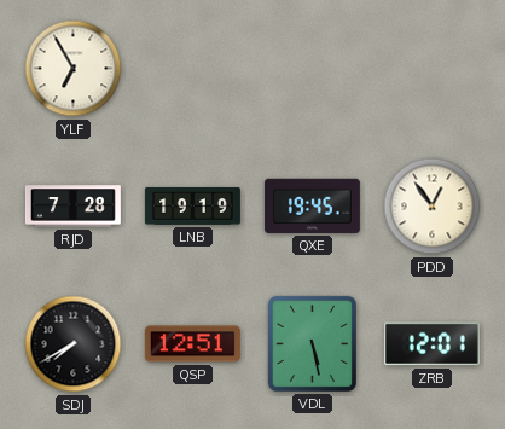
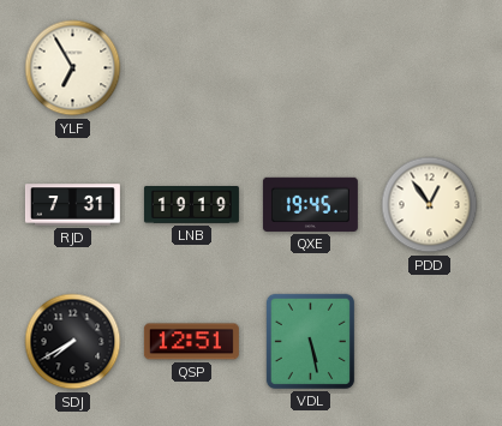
RJD: 7:28 -> 7:31
ZRB: 12:01 -> none
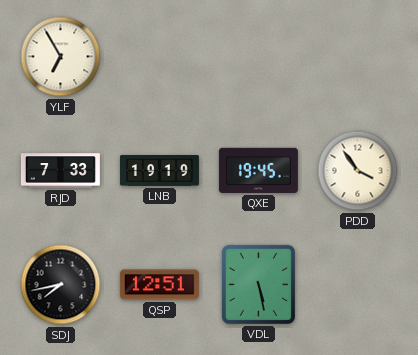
RJD: 7:31 -> 7:33
PDD: 12:54 -> 3:54
SDJ: 7:40 -> 7:43
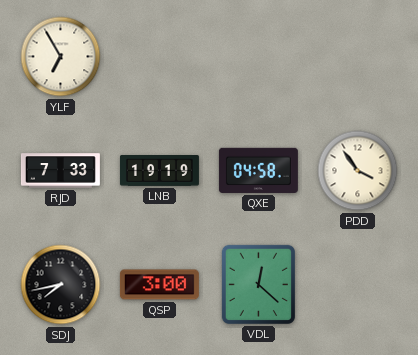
QXE: 19:45 -> 04:58
QSP: 12:51 -> 3:00
VDL: 5:28 -> 12:22
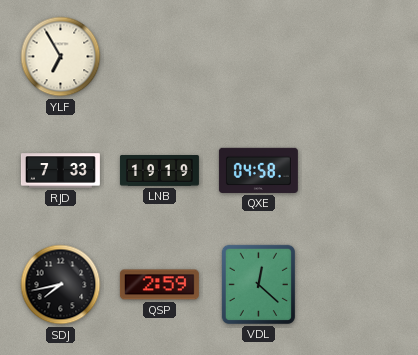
PDD: 3:54 -> none
QSP: 3:00 -> 2:59
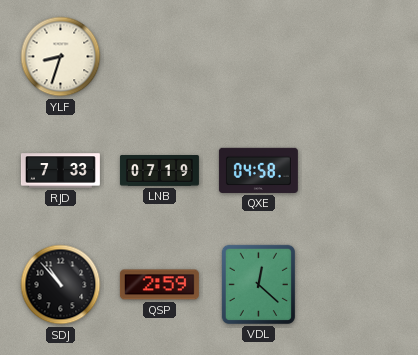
YLF: 6:55 -> 8:33
LNB: 19:19 -> 07:19
SDJ: 7:43 -> 10:53
